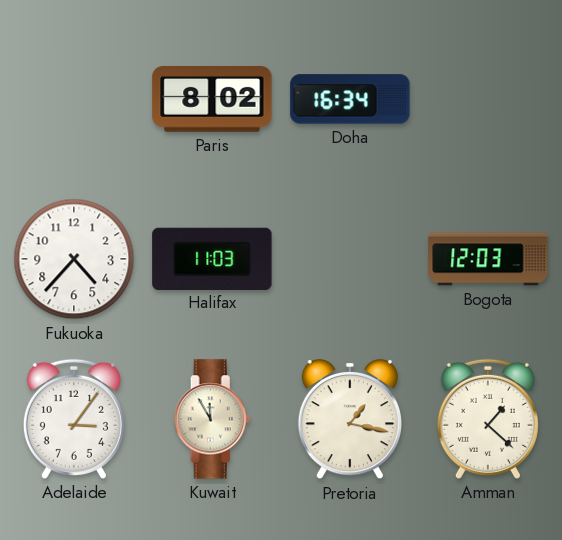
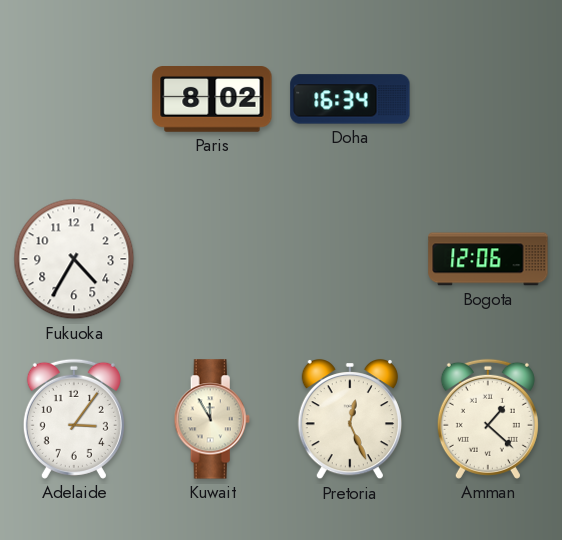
Fukuoka: 4:37 -> 4:35
Halifax: 11:03 -> none
Bogota: 12:03 -> 12:06
Pretoria: 1:17 -> 12:26
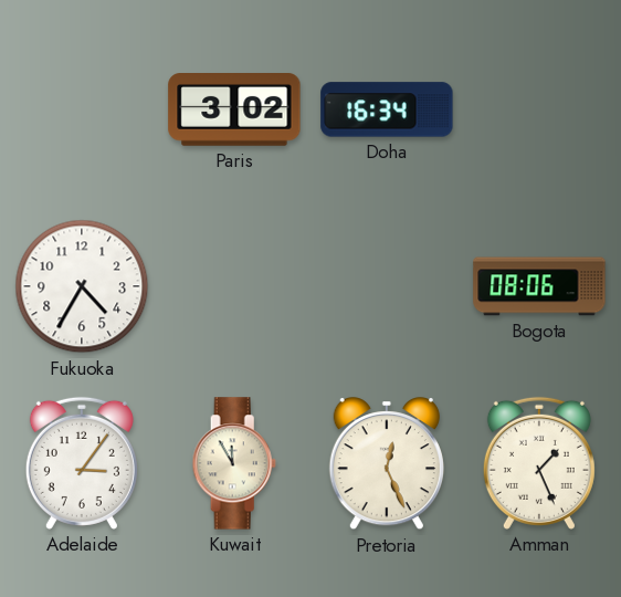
Paris: 8:02 -> 3:02
Bogota: 12:06 -> 08:06
Amman: 1:22 -> 1:26
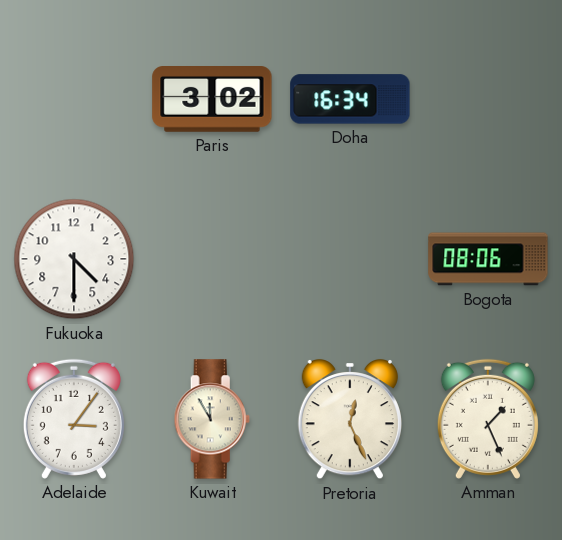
Fukuoka: 4:35 -> 4:30
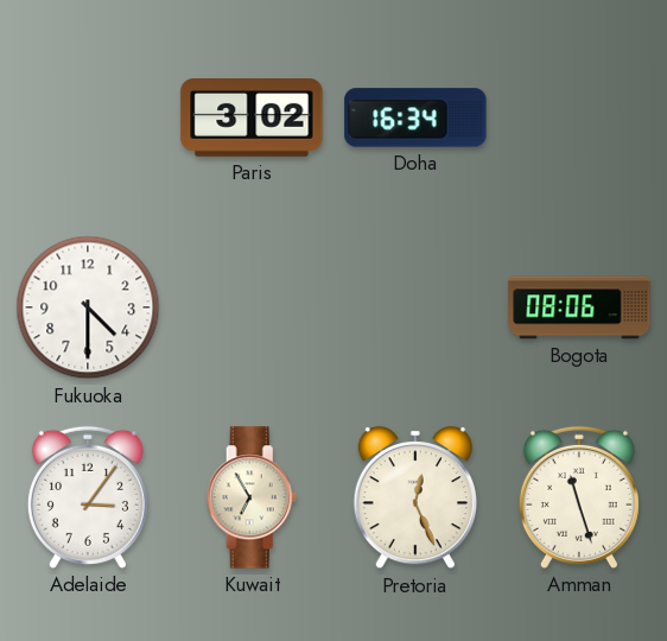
Kuwait: 11:55 -> 6:55
Amman: 1:26 -> 11:27
